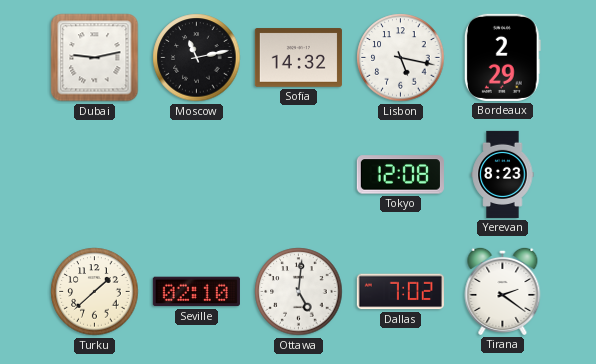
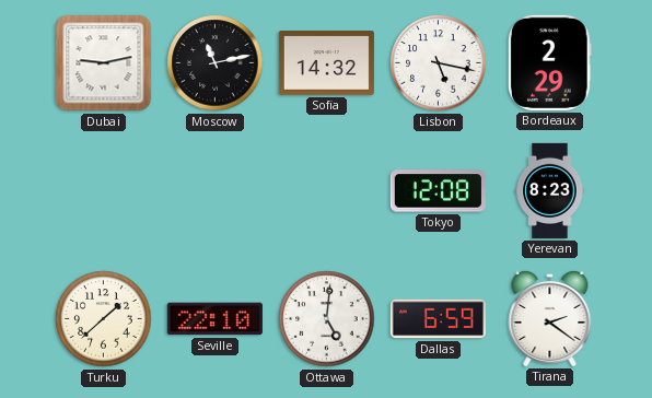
Seville: 02:10 -> 22:10
Dallas: 7:02 -> 6:59
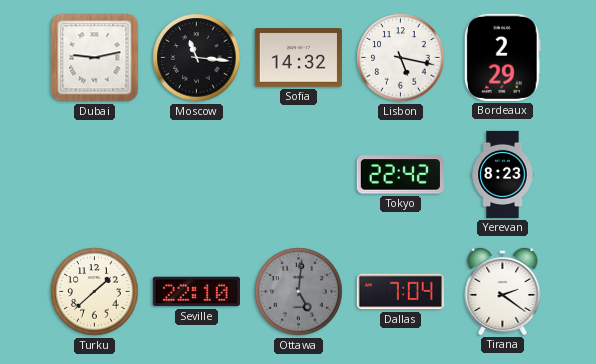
Moscow: 11:13 -> 11:16
Tokyo: 12:08 -> 22:42
Ottawa dial: white -> grey
Dallas: 6:59 -> 7:04
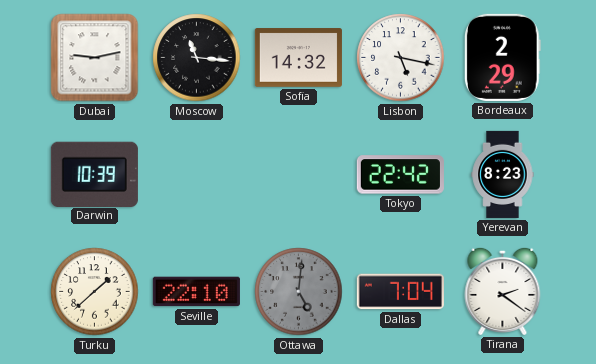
Darwin: none -> 10:39
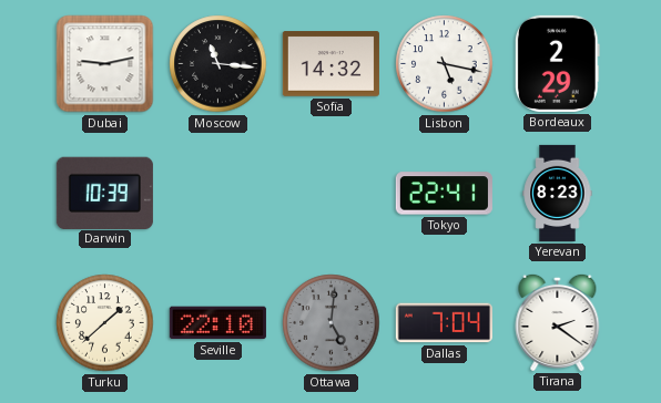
Tokyo: 22:42 -> 22:41
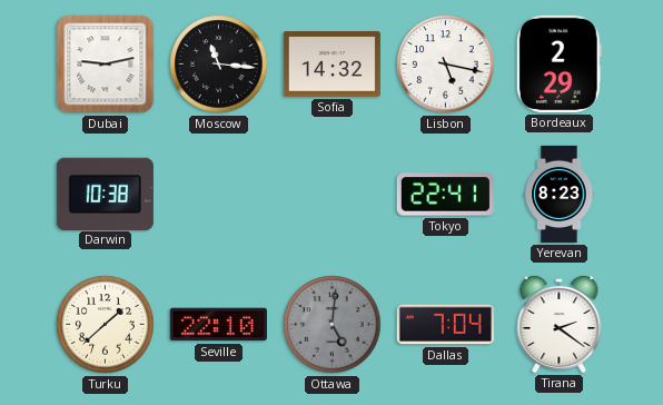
Darwin: 10:39 -> 10:38
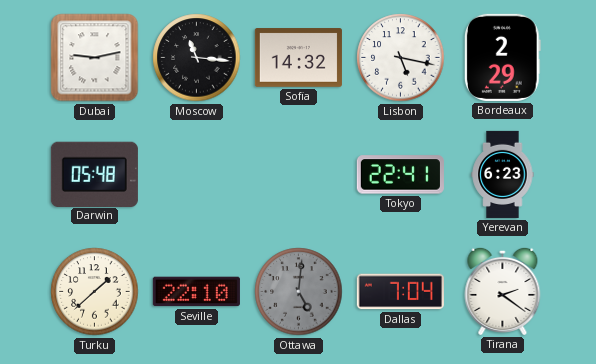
Darwin: 10:38 -> 05:48
Yerevan: 8:23 -> 6:23
